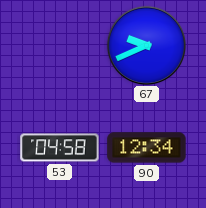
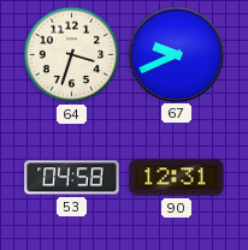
64: none -> 3:33
90: 12:34 -> 12:31
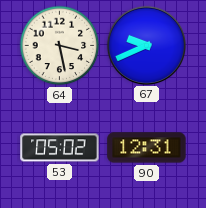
64: 3:33 -> 3:28
53: 04:58 -> 05:02
